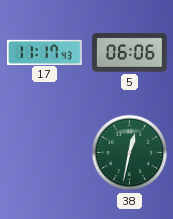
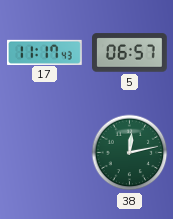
5: 06:06 -> 06:57
38: 12:32 -> 12:13
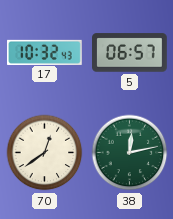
17: 11:17 -> 10:32
70: none -> 12:39
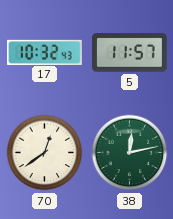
5: 06:57 -> 11:57
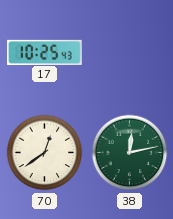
17: 10:32 -> 10:25
5: 11:57 -> none
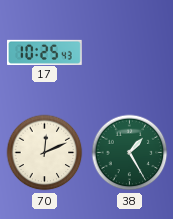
70: 12:39 -> 12:11
38: 12:13 -> 1:25
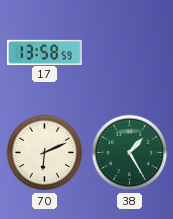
17: 10:25 -> 13:58
70: 12:11 -> 6:11
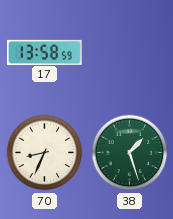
70: 6:11 -> 8:34
38: 1:25 -> 1:27
